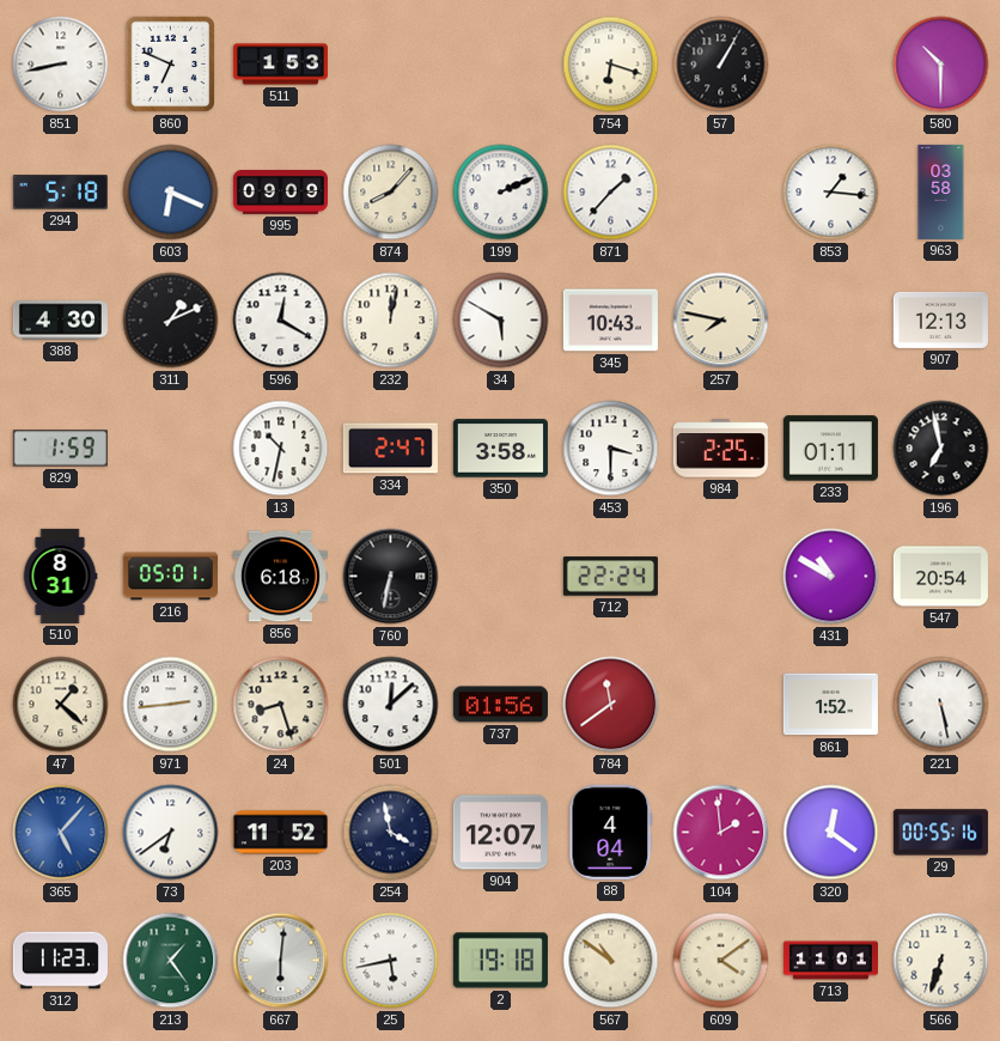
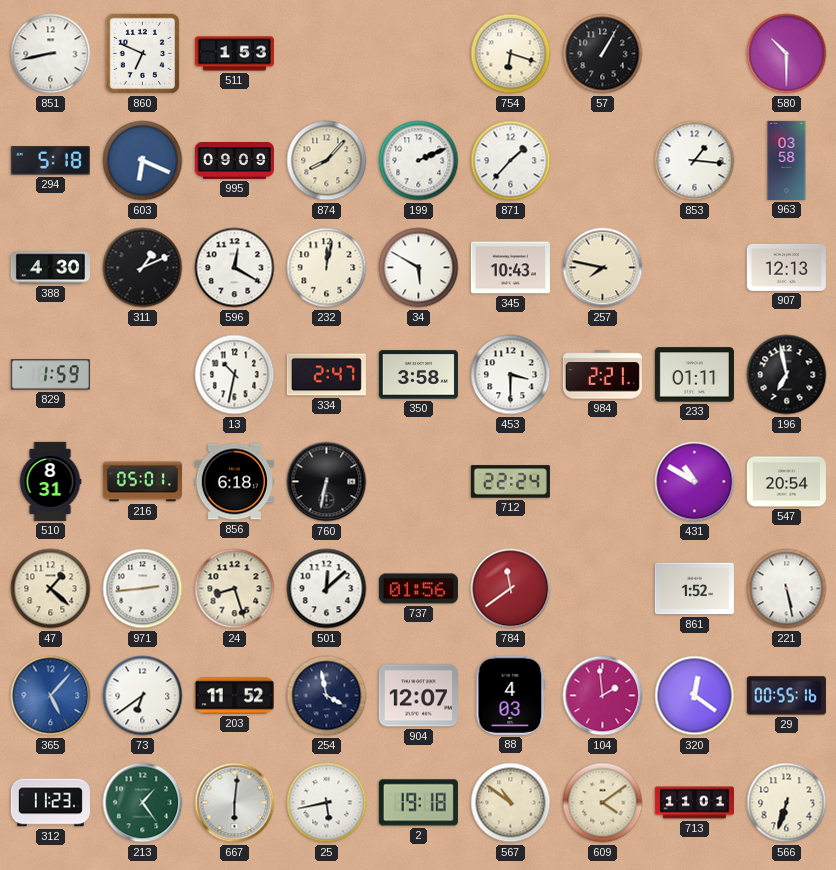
984: 2:25 -> 2:21
88: 4:04 -> 4:03
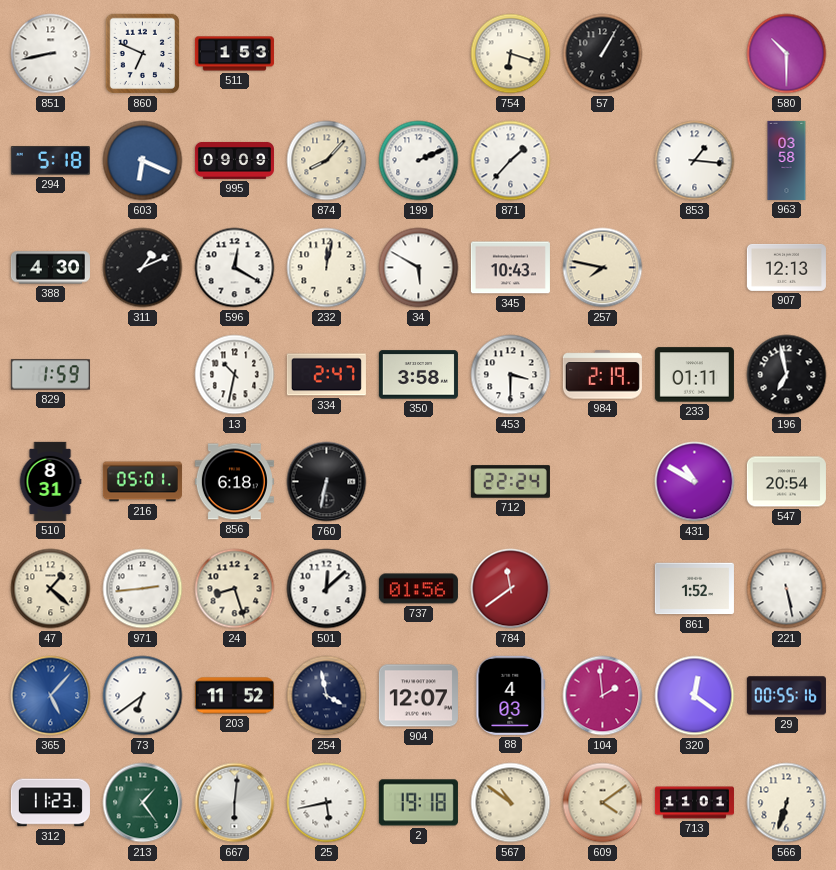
984: 2:21 -> 2:19
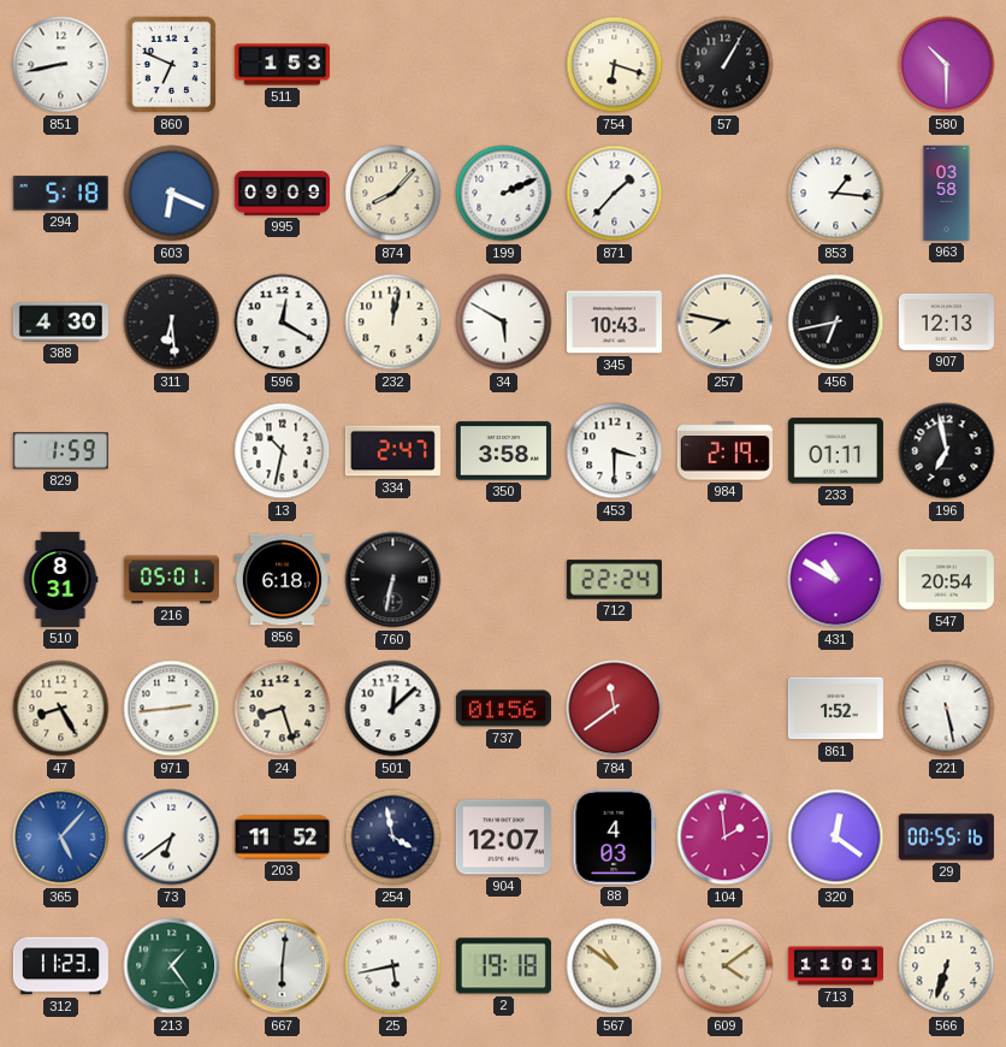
311: 1:11 -> 6:29
456: none -> 6:43
47: 1:22 -> 8:25
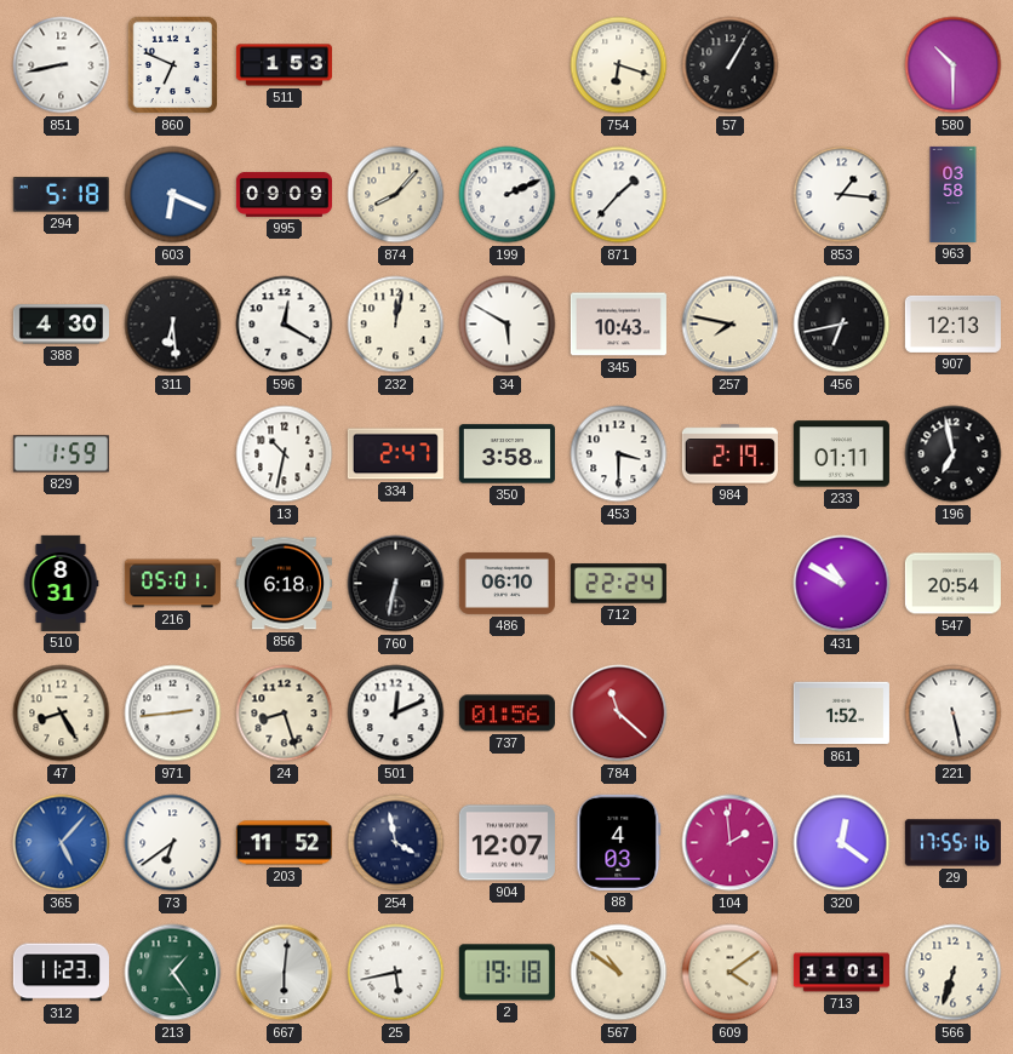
486: none -> 06:10
501: 12:08 -> 12:11
784: 11:39 -> 11:22
29: 00:55 -> 17:55
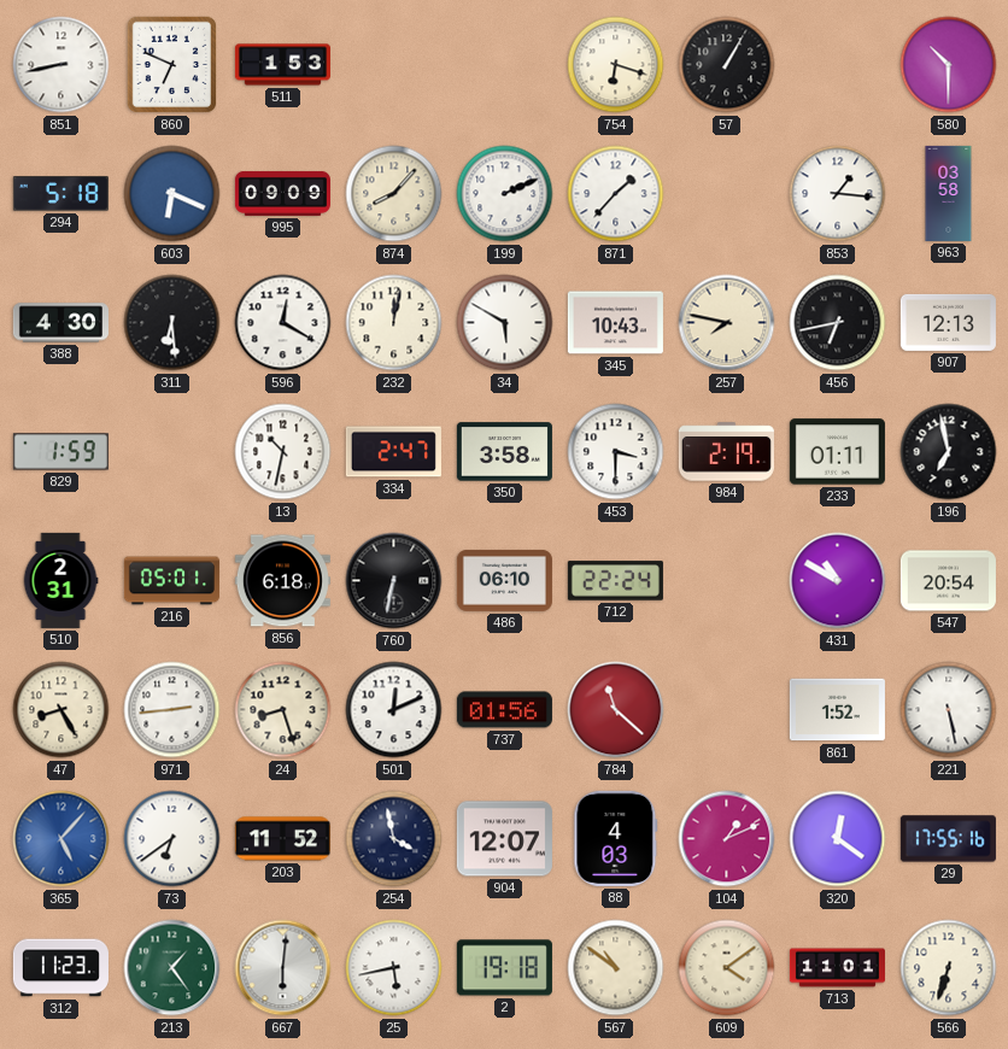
510: 8:31 -> 2:31
104: 1:59 -> 1:11
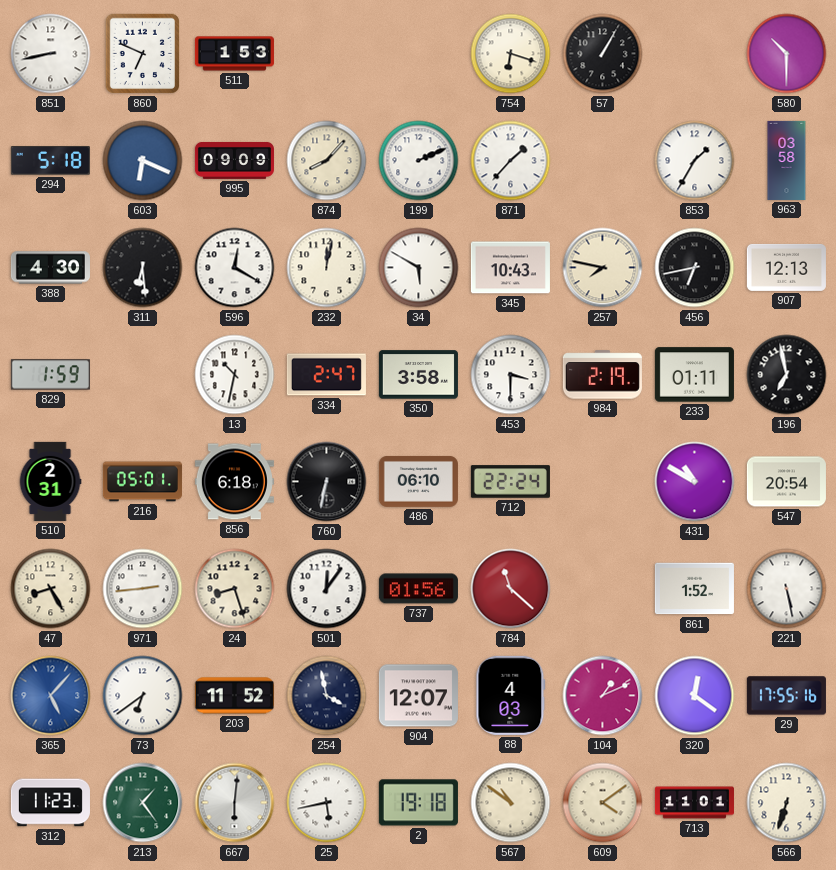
853: 1:16 -> 1:35
501: 12:11 -> 12:06
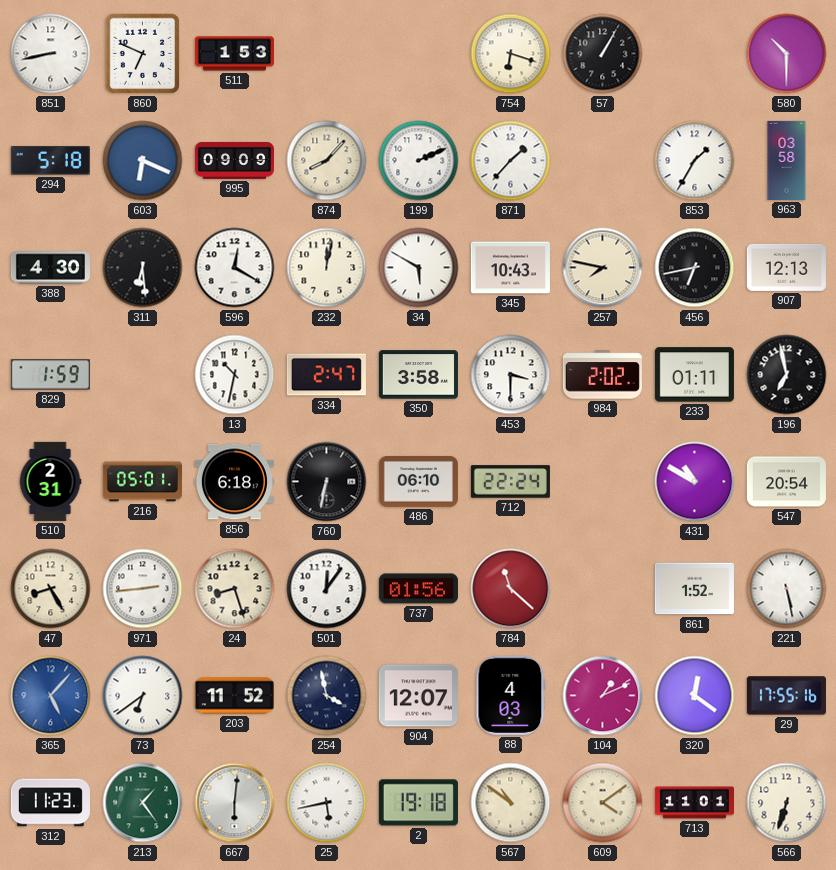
984: 2:19 -> 2:02
